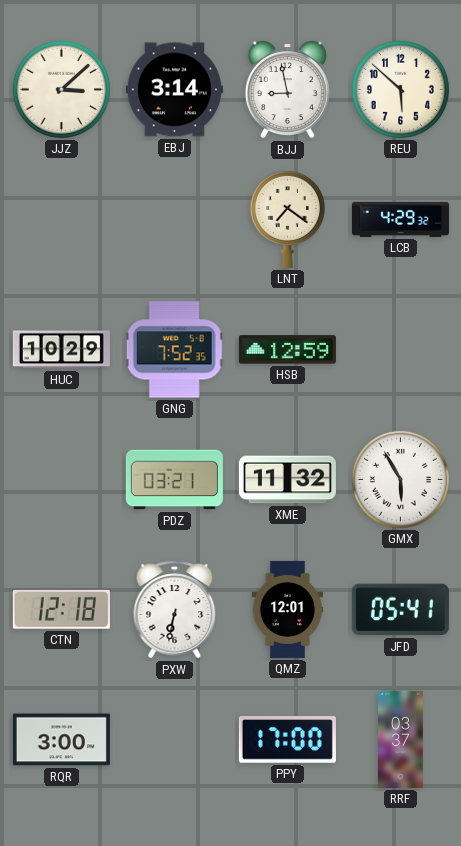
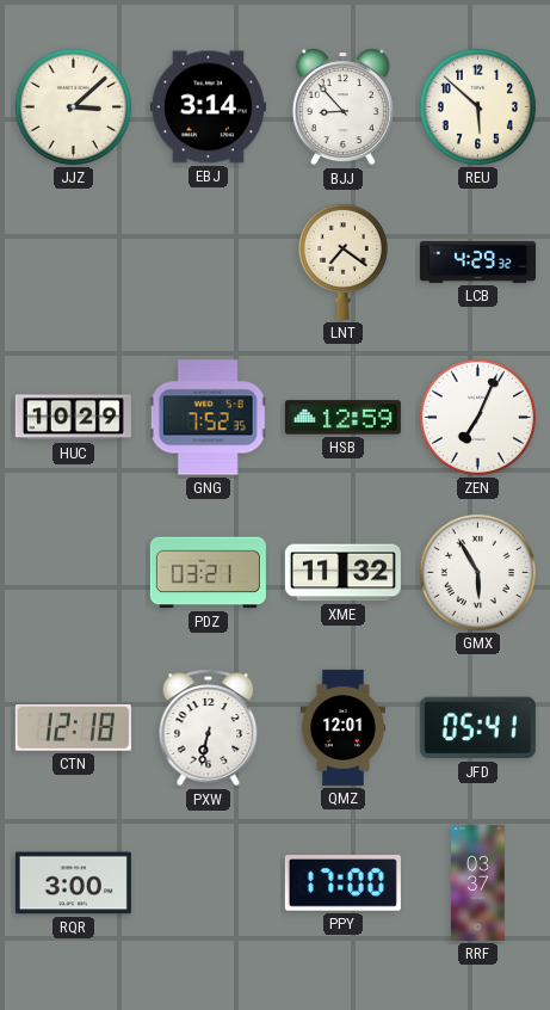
BJJ: 8:58 -> 8:53
ZEN: none -> 7:04
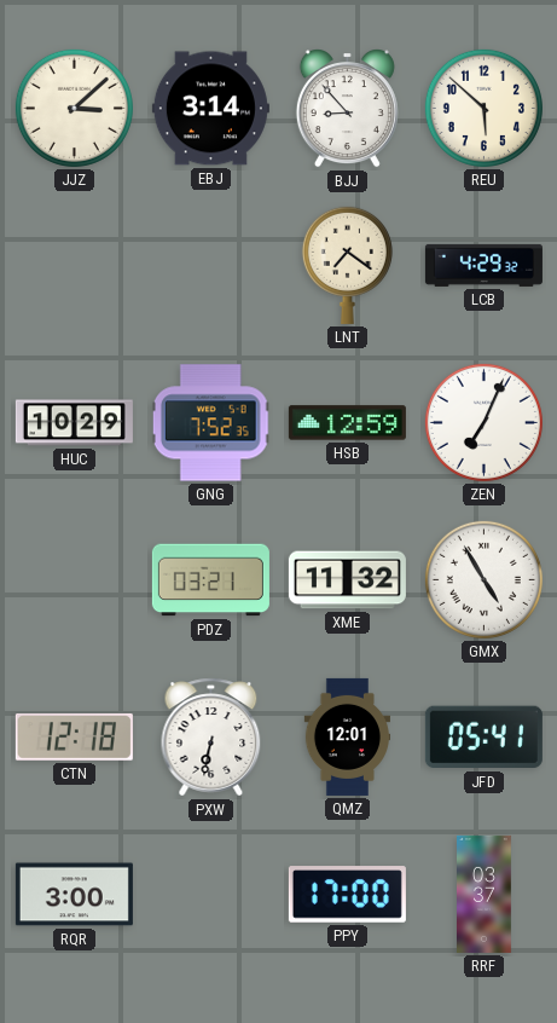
GMX: 5:55 -> 4:55
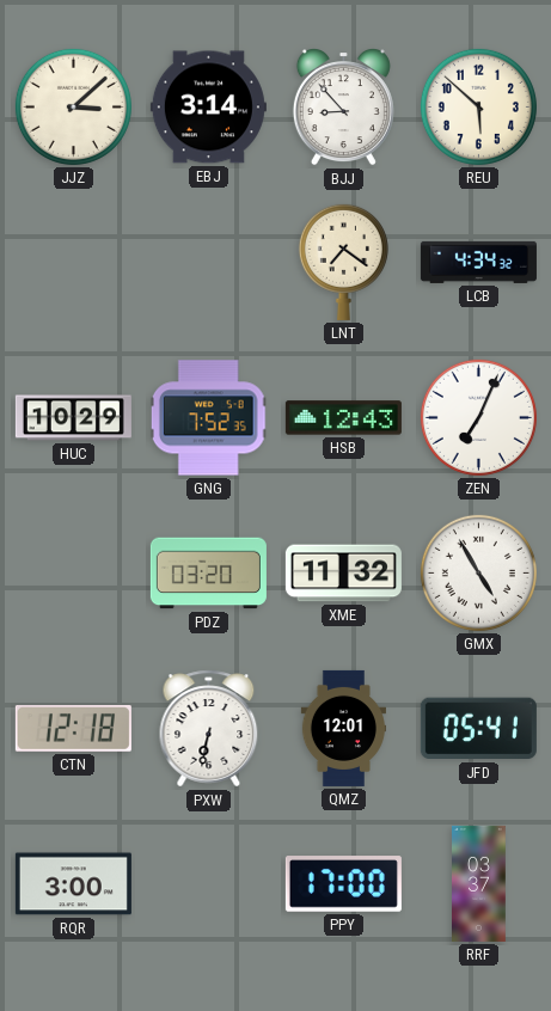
LCB: 4:29 -> 4:34
HSB: 12:59 -> 12:43
PDZ: 03:21 -> 03:20
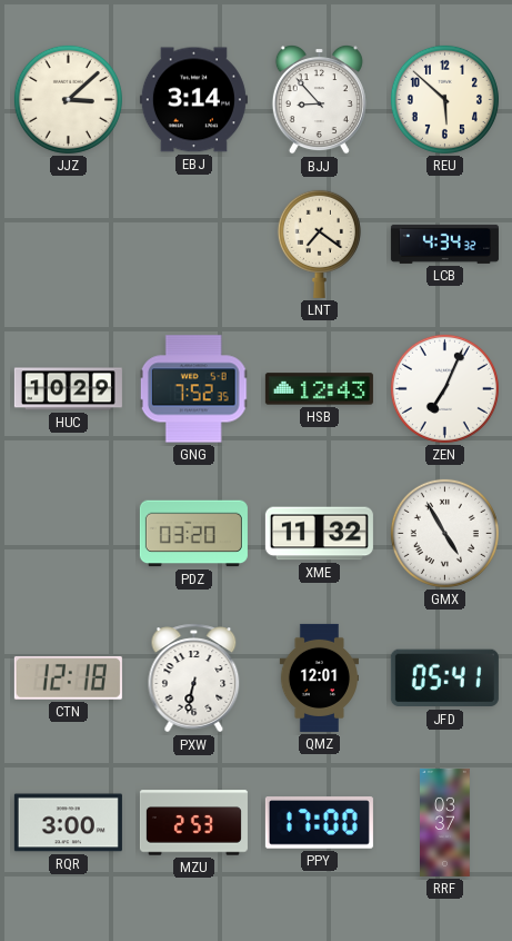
MZU: none -> 2:53
